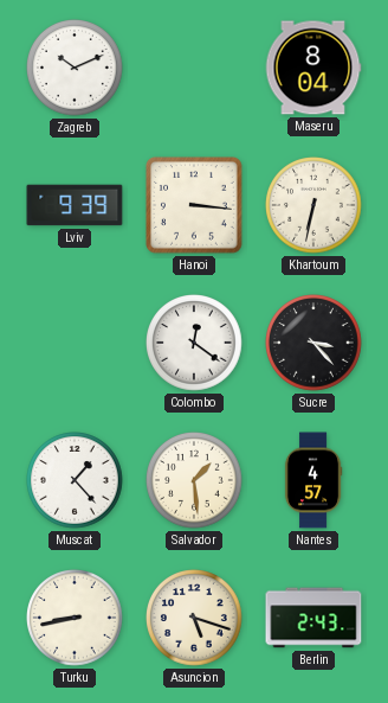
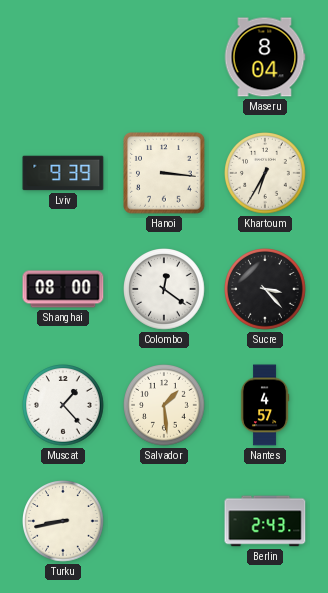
Zagreb: 10:11 -> none
Khartoum: 6:32 -> 6:35
Shanghai: none -> 08:00
Asuncion: 5:18 -> none
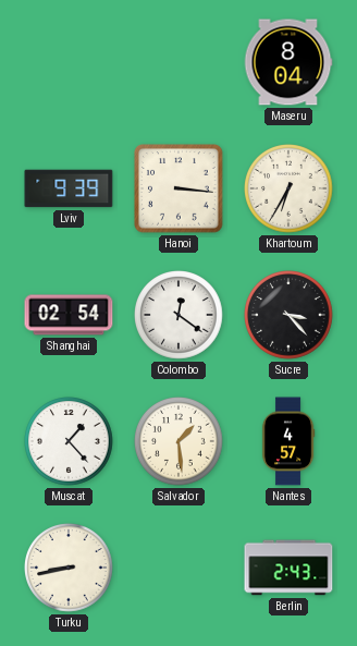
Shanghai: 08:00 -> 02:54
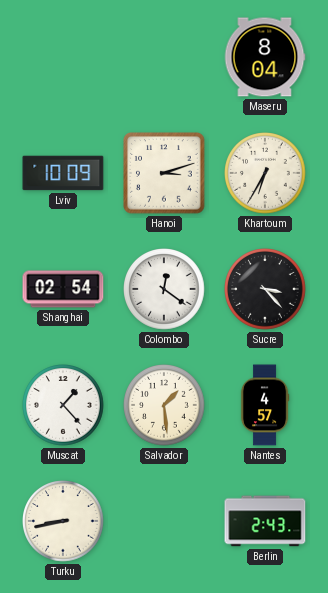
Lviv: 9:39 -> 10:09
Hanoi: 3:16 -> 3:12
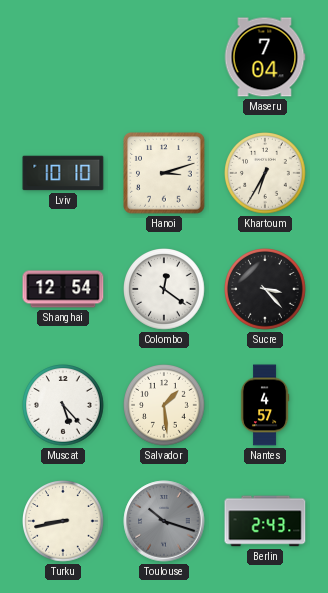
Maseru: 8:04 -> 7:04
Lviv: 10:09 -> 10:10
Shanghai: 02:54 -> 12:54
Muscat: 1:23 -> 5:23
Toulouse: none -> 10:18
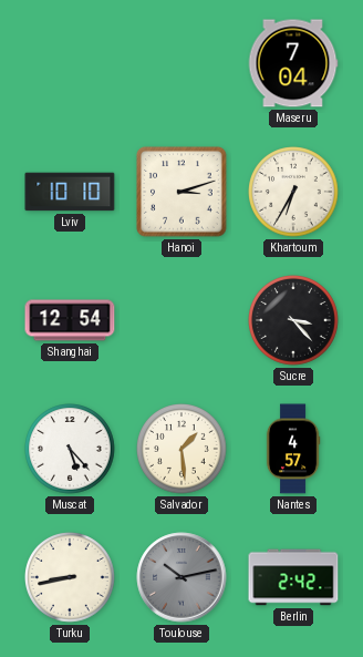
Colombo: 12:21 -> none
Toulouse: 10:18 -> 10:13
Berlin: 2:43 -> 2:42
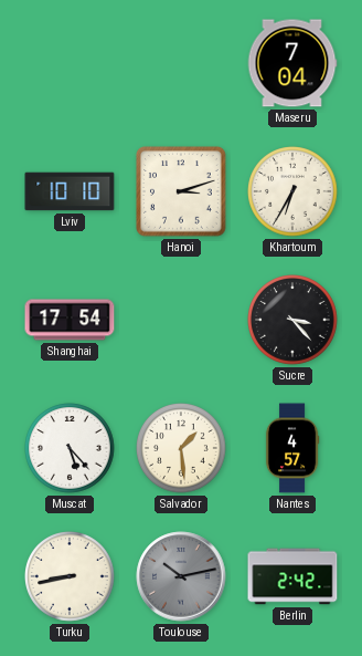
Shanghai: 12:54 -> 17:54
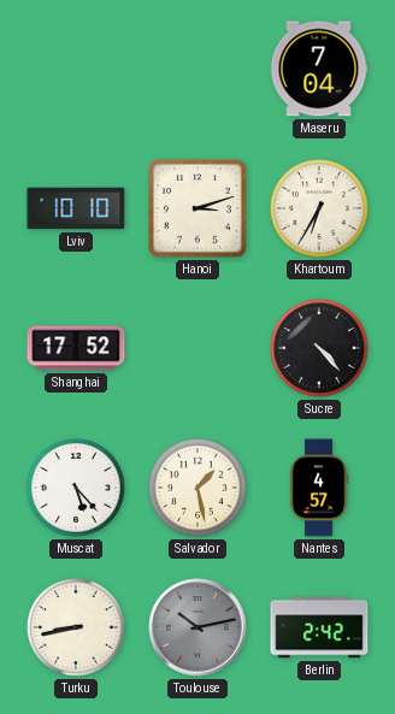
Shanghai: 17:54 -> 17:52
Sucre: 3:23 -> 4:23
Salvador: 1:29 -> 1:28
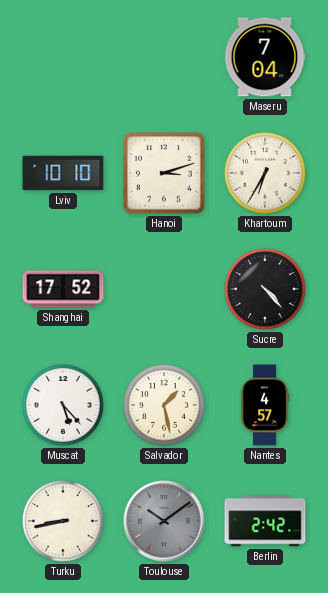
Toulouse: 10:13 -> 10:09
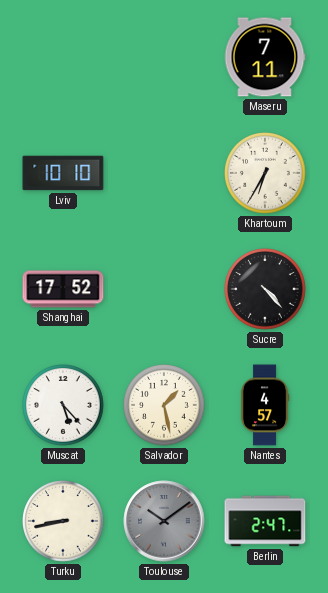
Maseru: 7:04 -> 7:11
Hanoi: 3:12 -> none
Berlin: 2:42 -> 2:47
